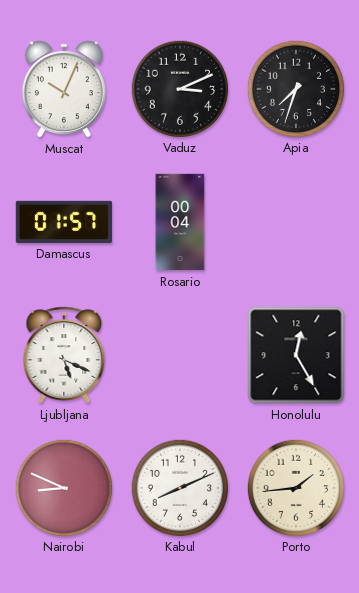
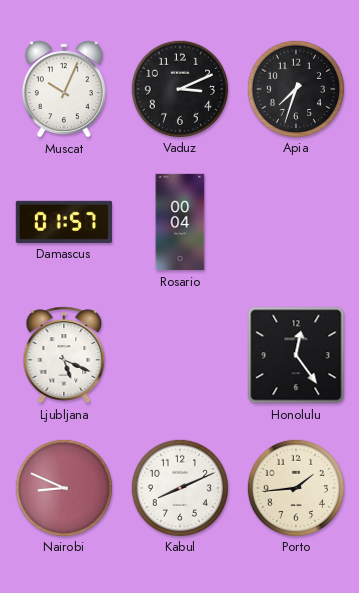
Honolulu: 12:25 -> 12:24
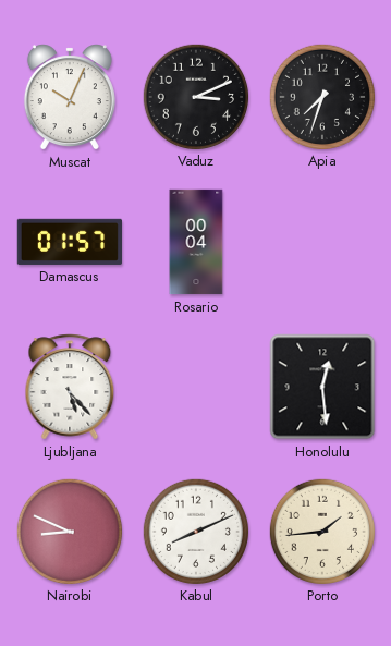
Ljubljana: 5:19 -> 5:23
Honolulu: 12:24 -> 12:29
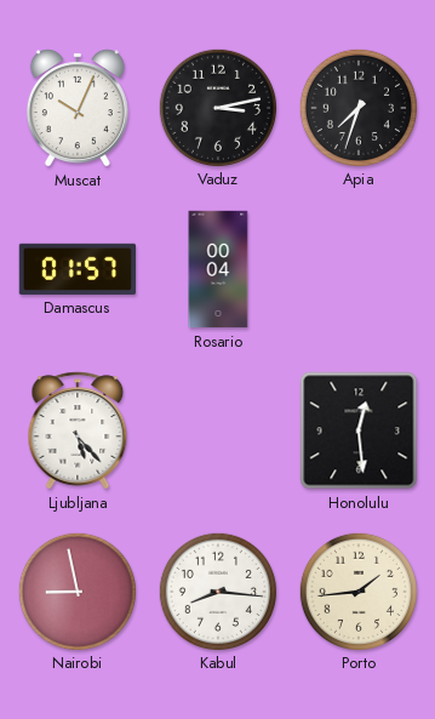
Vaduz: 3:11 -> 3:13
Nairobi: 8:49 -> 8:58
Kabul: 8:11 -> 8:16
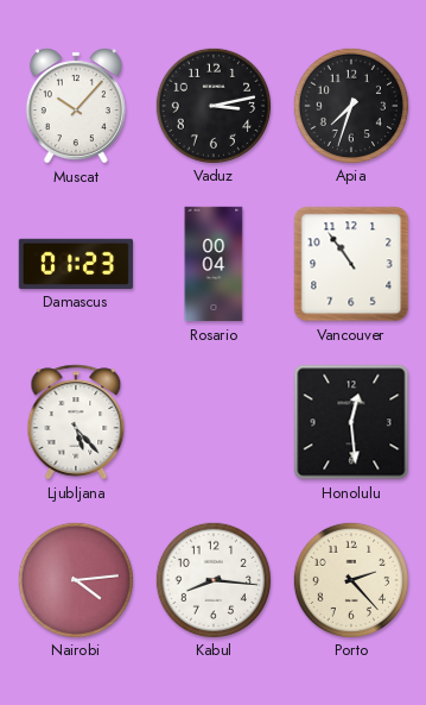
Muscat: 10:04 -> 10:07
Damascus: 01:57 -> 01:23
Vancouver: none -> 10:54
Nairobi: 8:58 -> 4:14
Porto: 1:44 -> 2:23
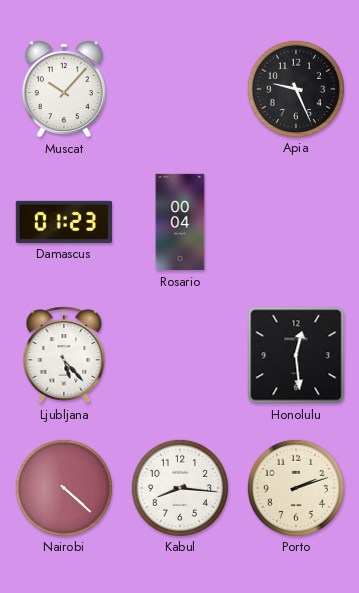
Vaduz: 3:13 -> none
Apia: 7:33 -> 9:26
Vancouver: 10:54 -> none
Nairobi: 4:14 -> 4:22
Porto: 2:23 -> 2:12
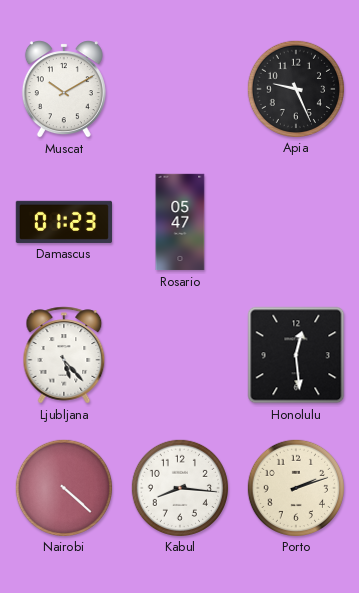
Muscat: 10:07 -> 10:10
Rosario: 00:04 -> 05:47
